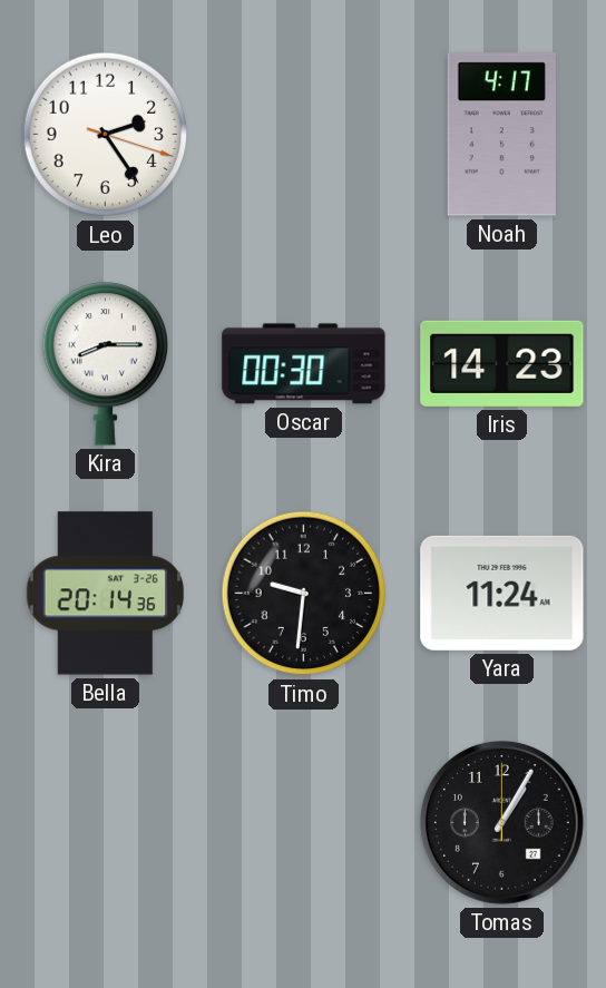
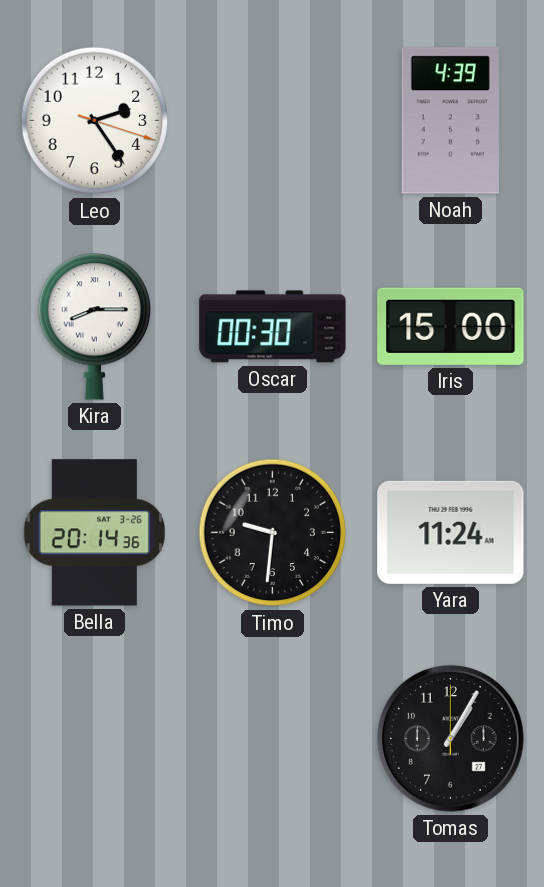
Noah: 4:17 -> 4:39
Iris: 14:23 -> 15:00
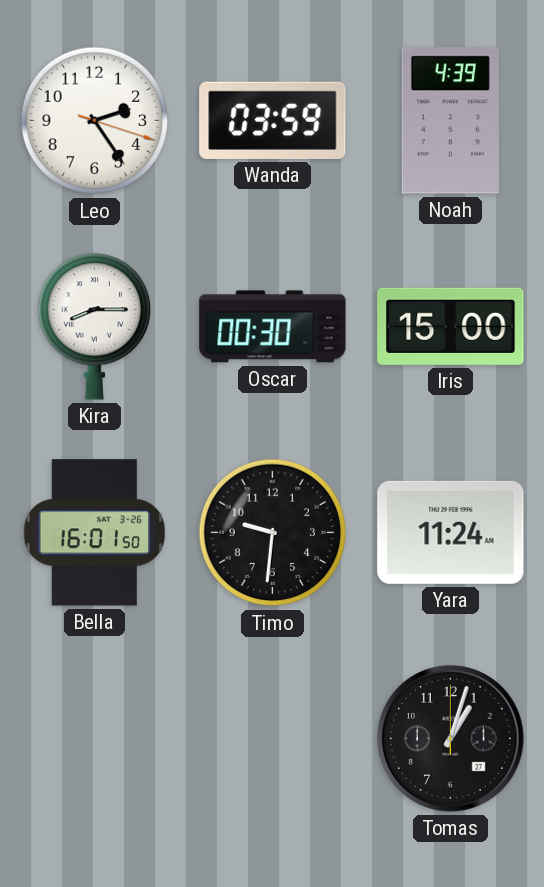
Wanda: none -> 03:59
Bella: 20:14 -> 16:01
Tomas: 1:05 -> 1:03
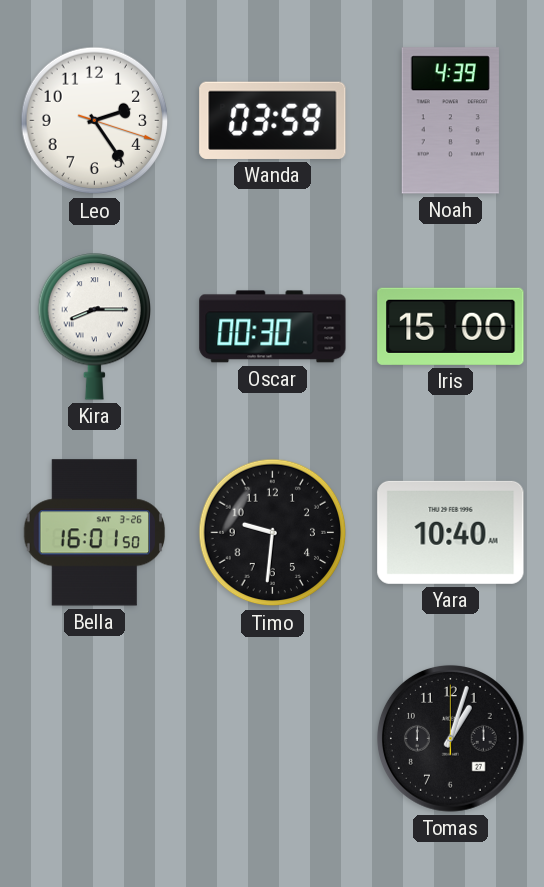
Yara: 11:24 -> 10:40
